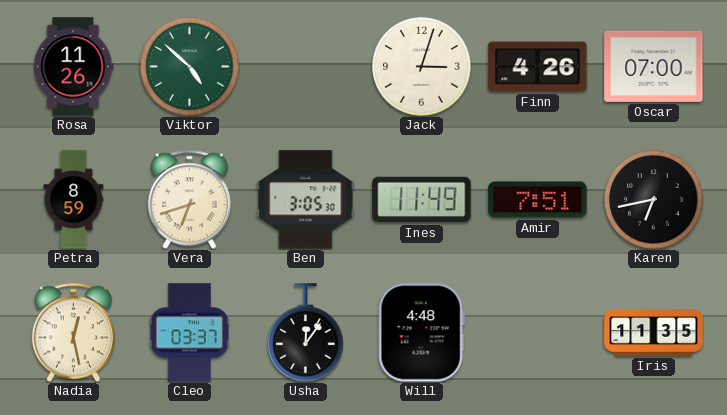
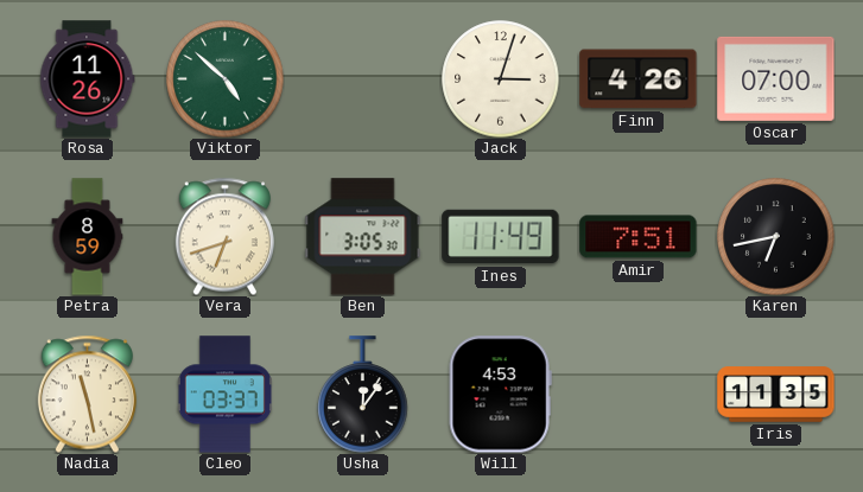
Nadia: 12:28 -> 11:28
Will: 4:48 -> 4:53
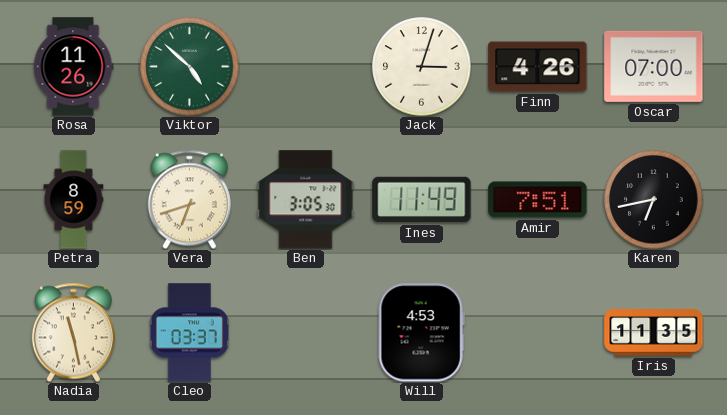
Usha: 12:06 -> none
